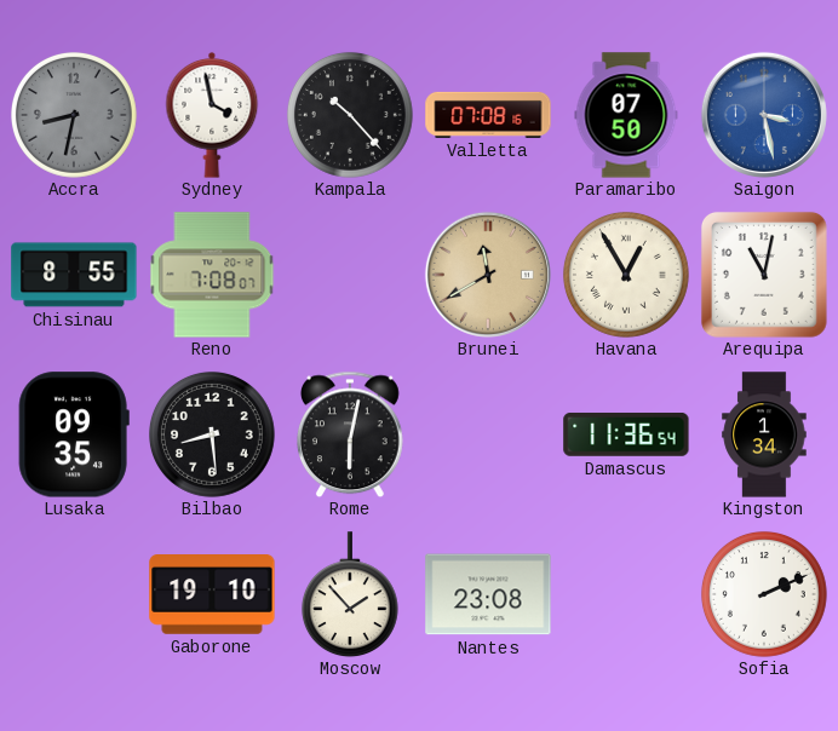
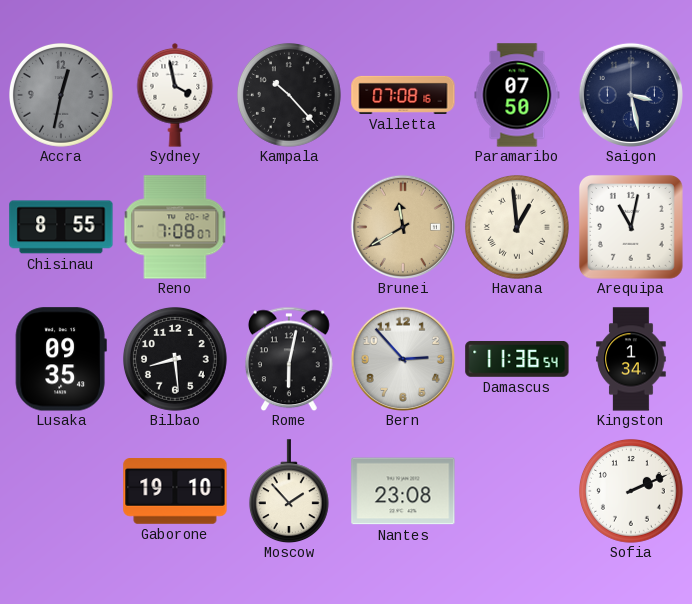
Accra: 8:32 -> 12:32
Saigon dial: blue -> navy
Havana: 12:55 -> 12:59
Bern: none -> 2:53
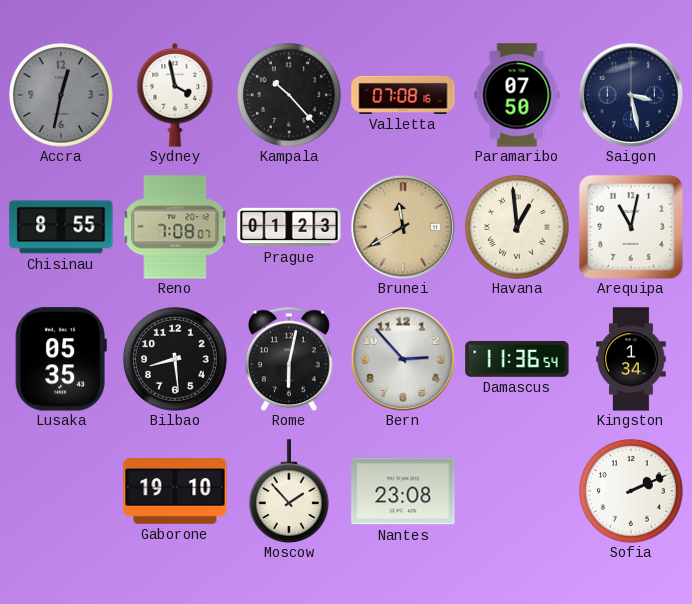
Prague: none -> 01:23
Lusaka: 09:35 -> 05:35
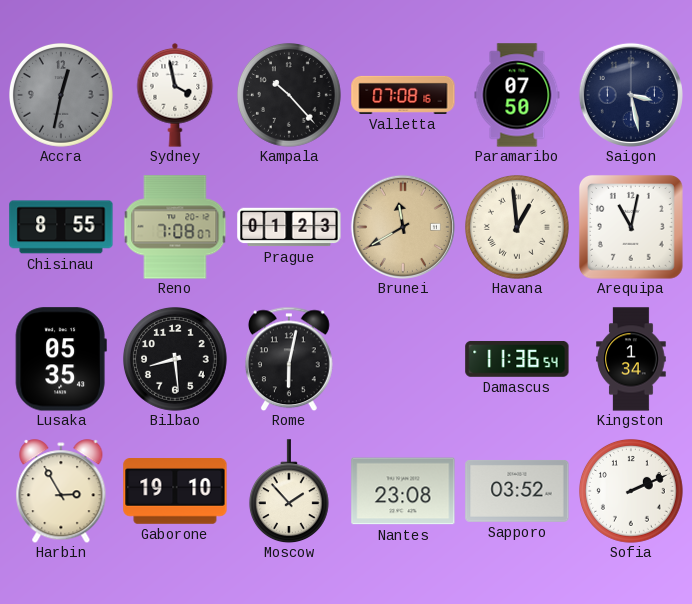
Bern: 2:53 -> none
Harbin: none -> 2:55
Sapporo: none -> 03:52
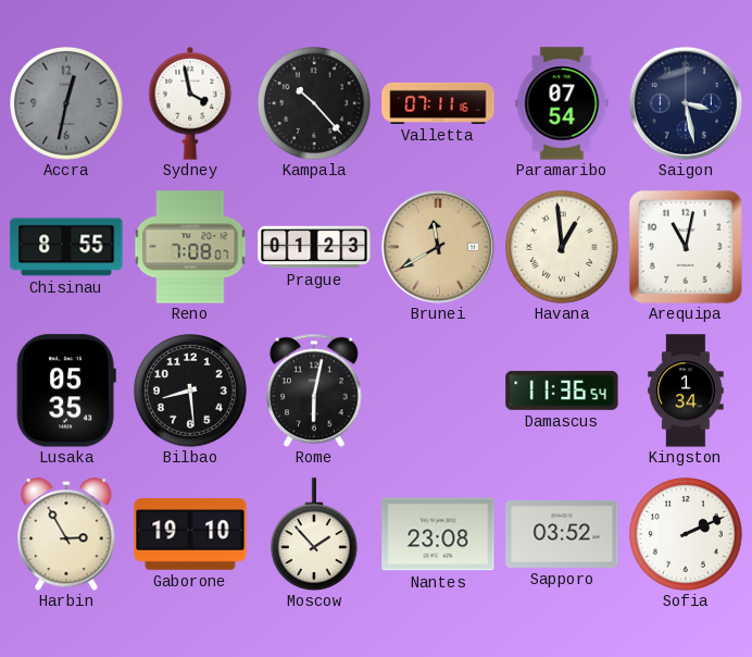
Valletta: 07:08 -> 07:11
Paramaribo: 07:50 -> 07:54
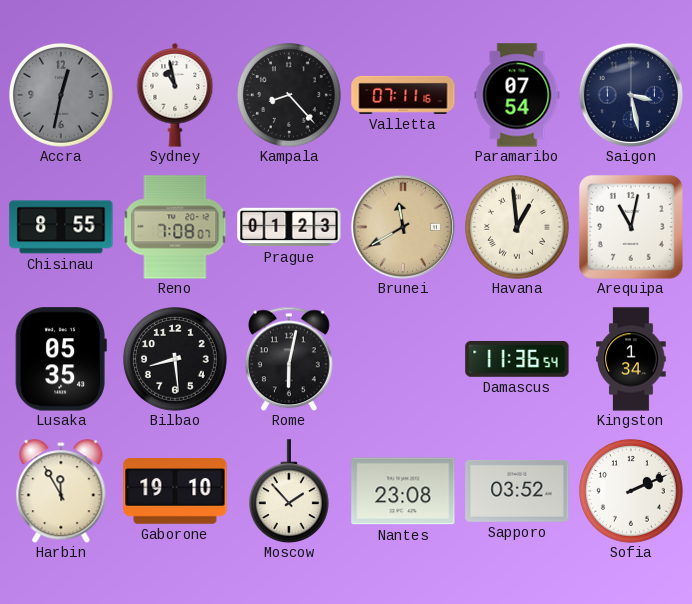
Sydney: 3:58 -> 10:58
Kampala: 10:23 -> 8:23
Harbin: 2:55 -> 11:55
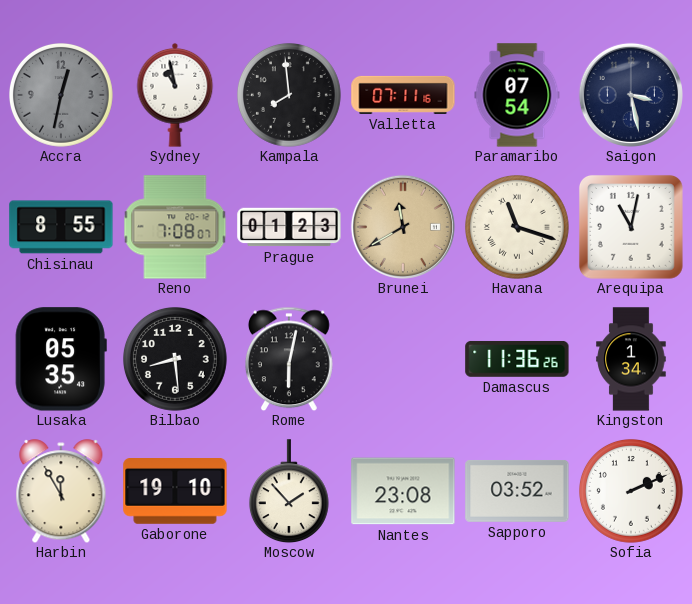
Kampala: 8:23 -> 7:59
Havana: 12:59 -> 11:18
Damascus: 11:36:54 -> 11:36:26
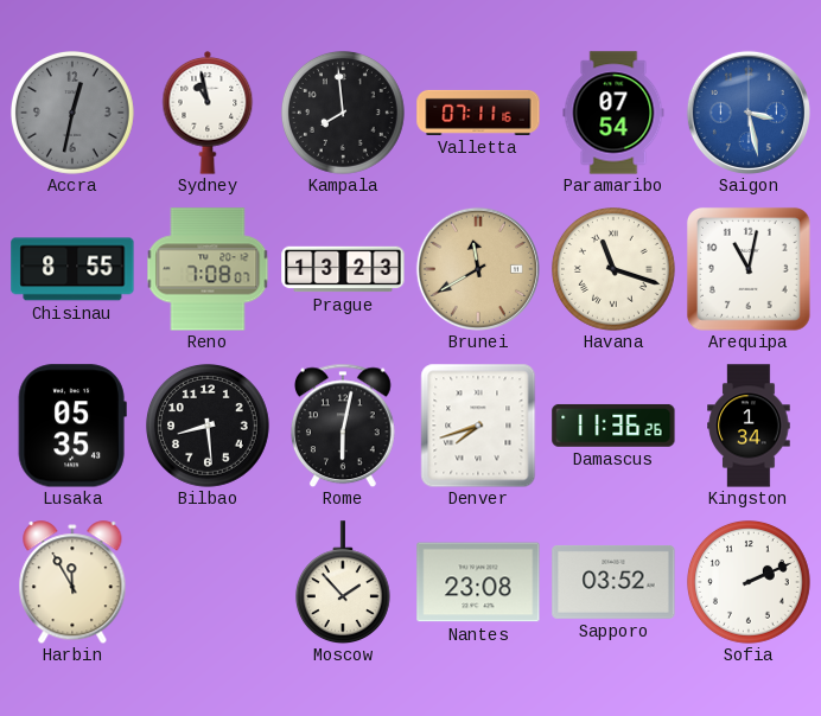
Saigon dial: navy -> blue
Prague: 01:23 -> 13:23
Denver: none -> 7:42
Gaborone: 19:10 -> none
